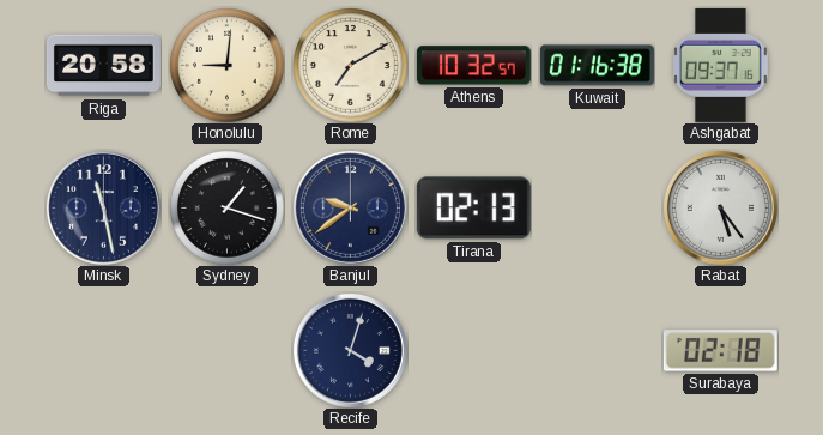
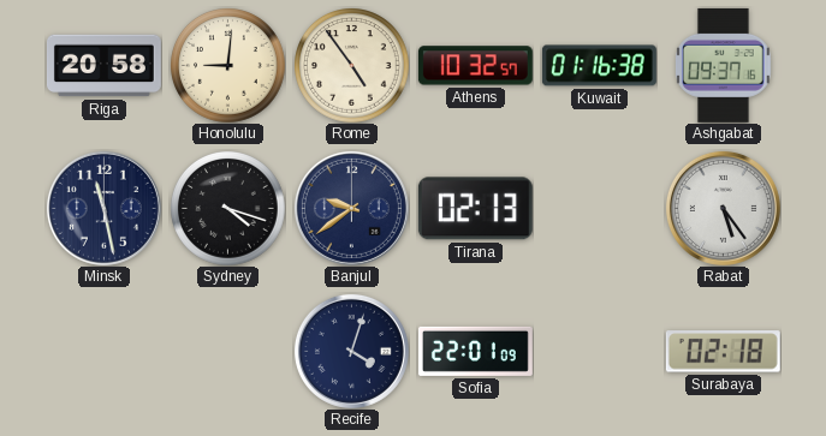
Rome: 7:10 -> 4:54
Sydney: 1:18 -> 4:18
Sofia: none -> 22:01
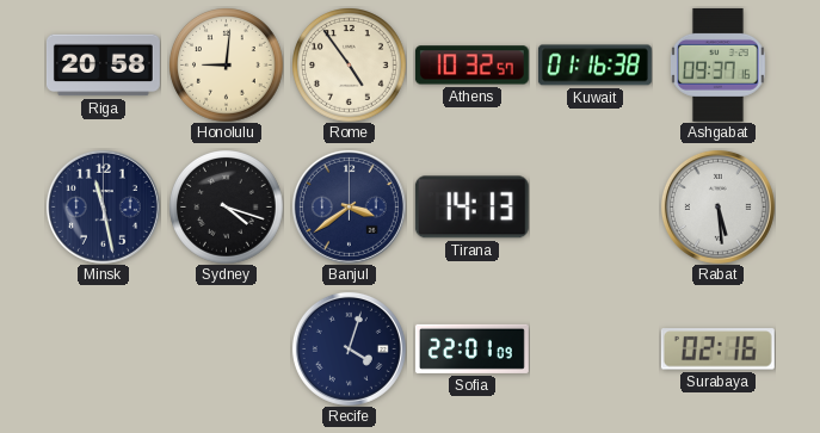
Banjul: 9:39 -> 3:39
Tirana: 02:13 -> 14:13
Rabat: 5:24 -> 5:29
Surabaya: 02:18 -> 02:16
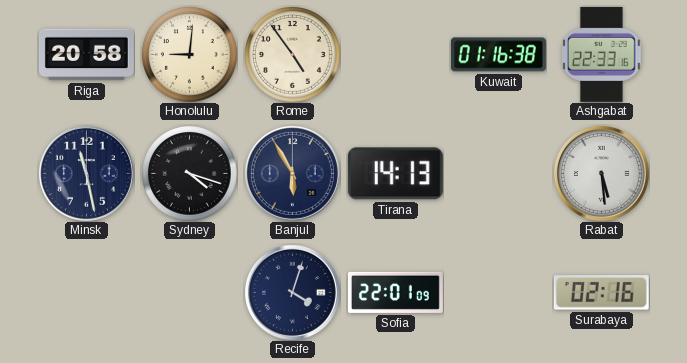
Athens: 10:32 -> none
Ashgabat: 09:37 -> 22:33
Banjul: 3:39 -> 5:55
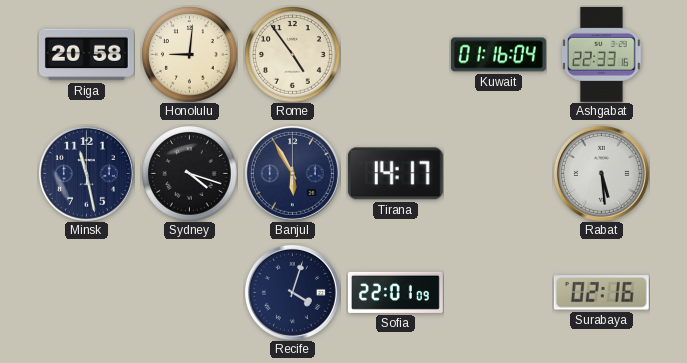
Kuwait: 01:16:38 -> 01:16:04
Tirana: 14:13 -> 14:17
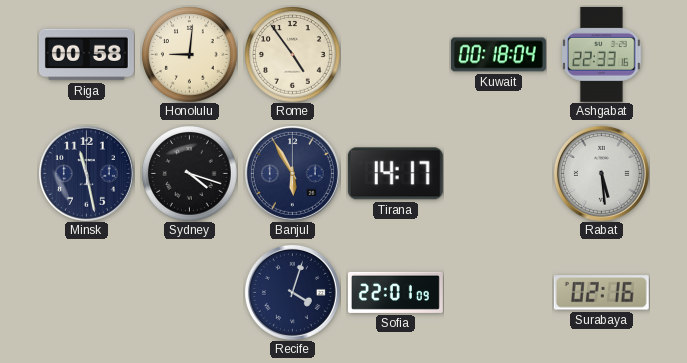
Riga: 20:58 -> 00:58
Kuwait: 01:16 -> 00:18
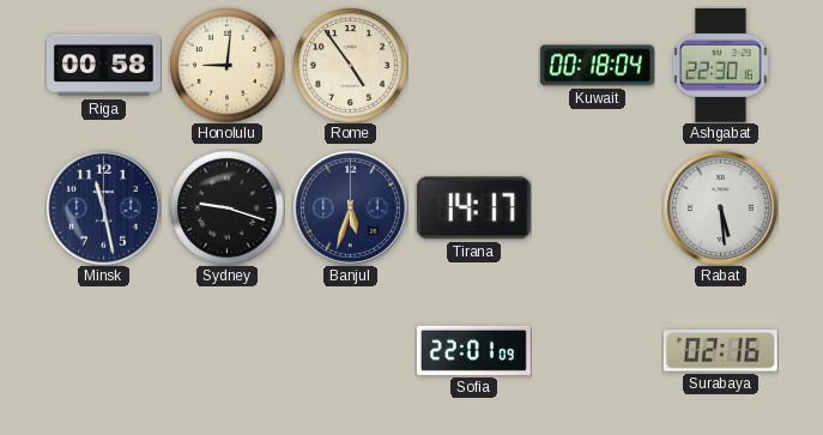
Ashgabat: 22:33 -> 22:30
Sydney: 4:18 -> 9:18
Banjul: 5:55 -> 5:33
Recife: 4:03 -> none
